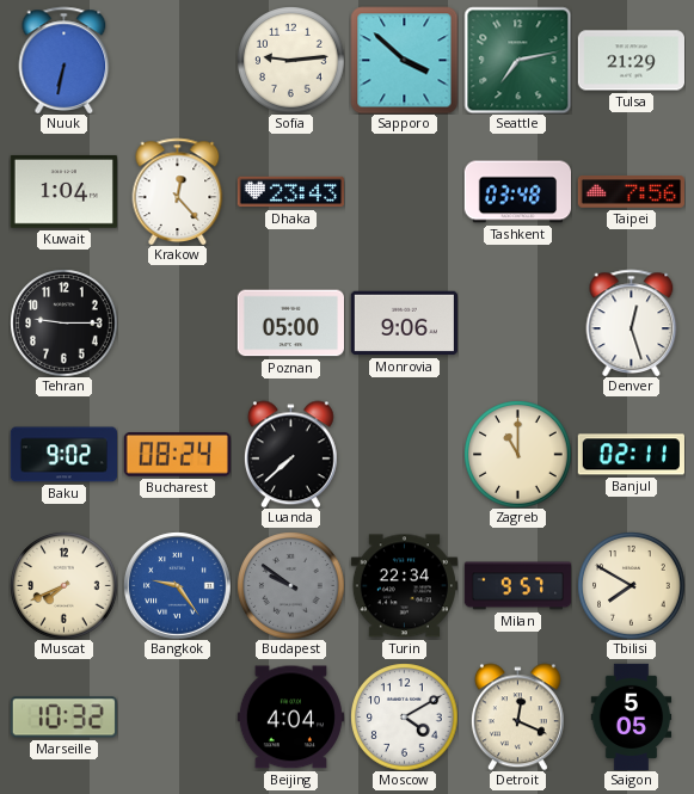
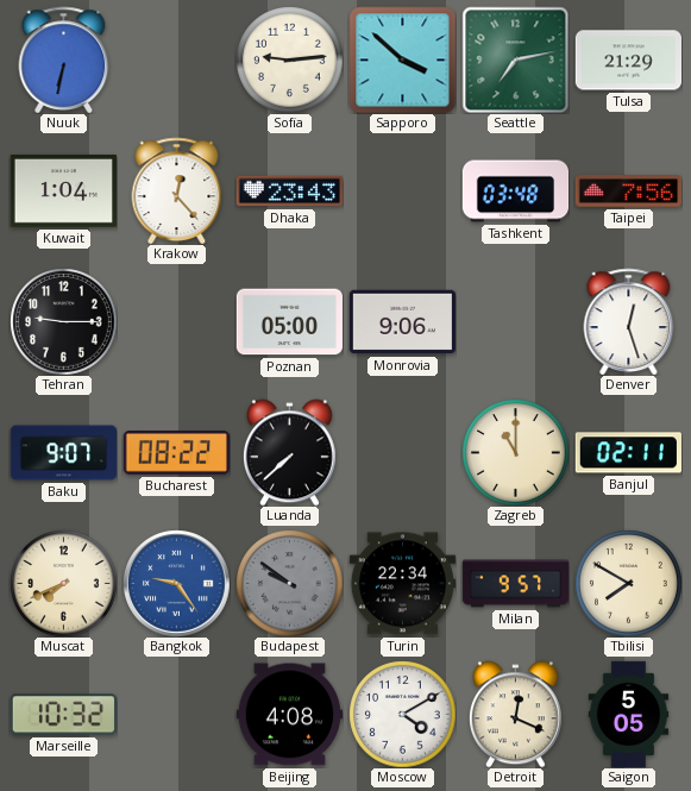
Baku: 9:02 -> 9:07
Bucharest: 08:24 -> 08:22
Beijing: 4:04 -> 4:08
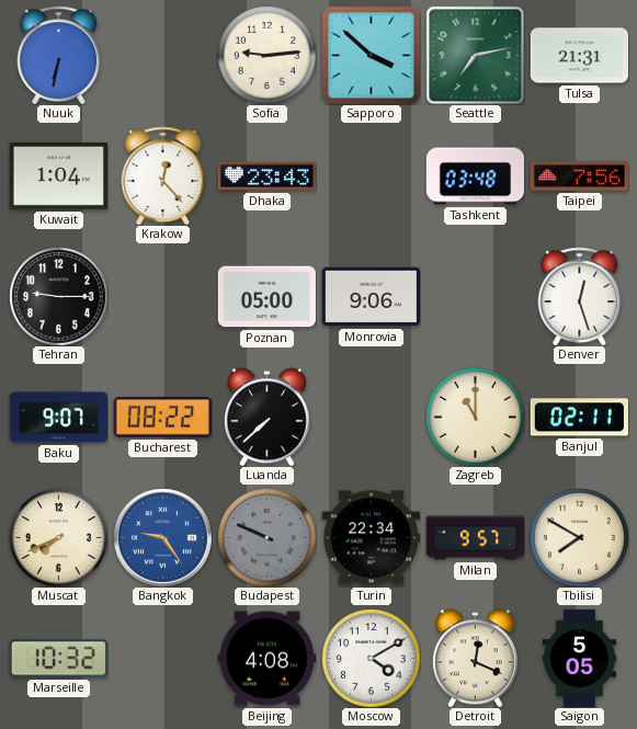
Tulsa: 21:29 -> 21:31
Budapest: 9:51 -> 9:49
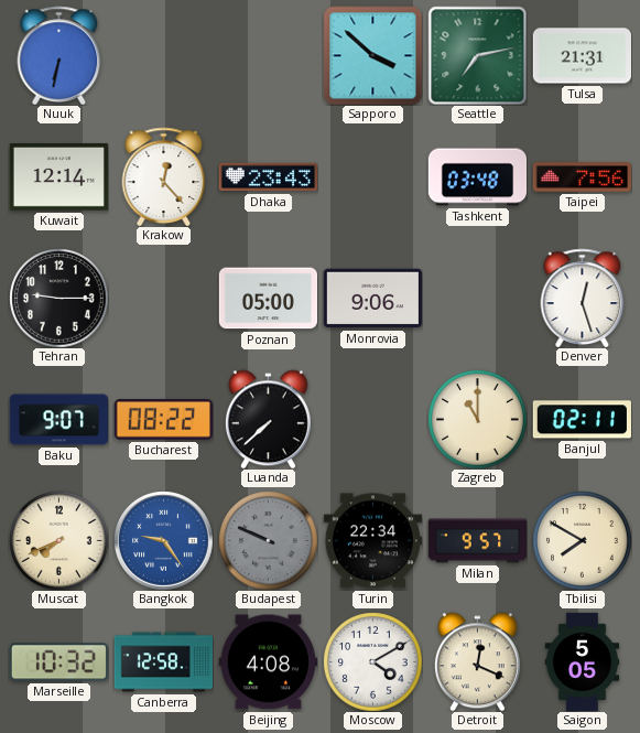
Sofia: 9:14 -> none
Kuwait: 1:04 -> 12:14
Canberra: none -> 12:58
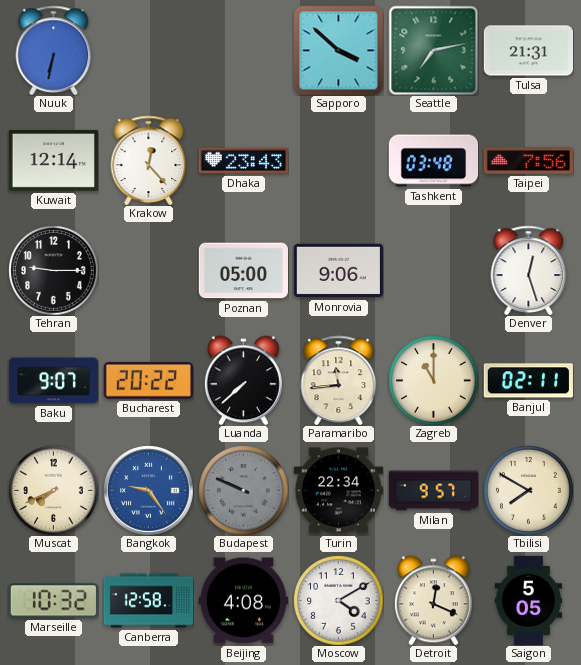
Bucharest: 08:22 -> 20:22
Paramaribo: none -> 11:44
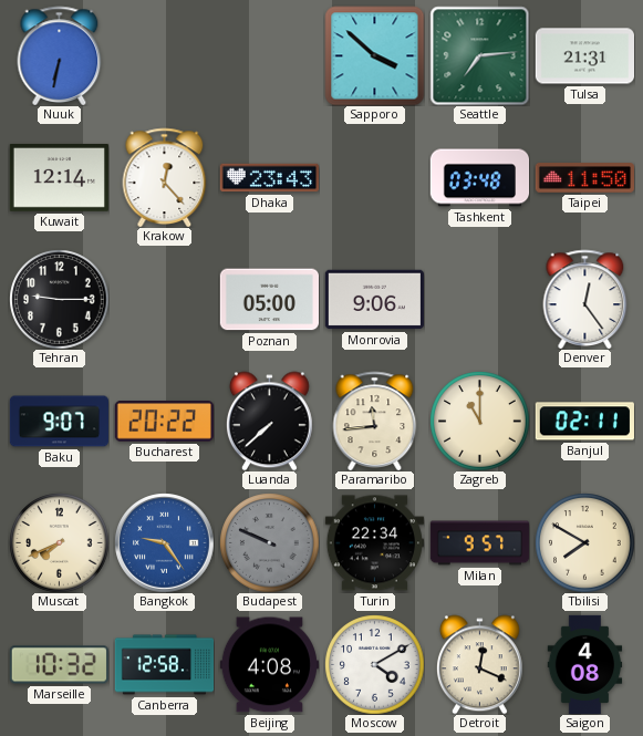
Seattle: 7:13 -> 7:14
Taipei: 7:56 -> 11:50
Denver: 12:27 -> 12:24
Saigon: 5:05 -> 4:08
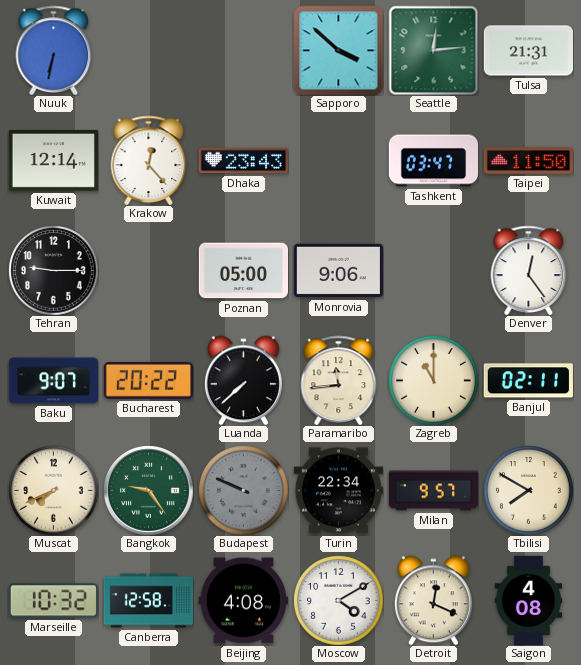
Seattle: 7:14 -> 12:14
Tashkent: 03:48 -> 03:47
Bangkok dial: blue -> green
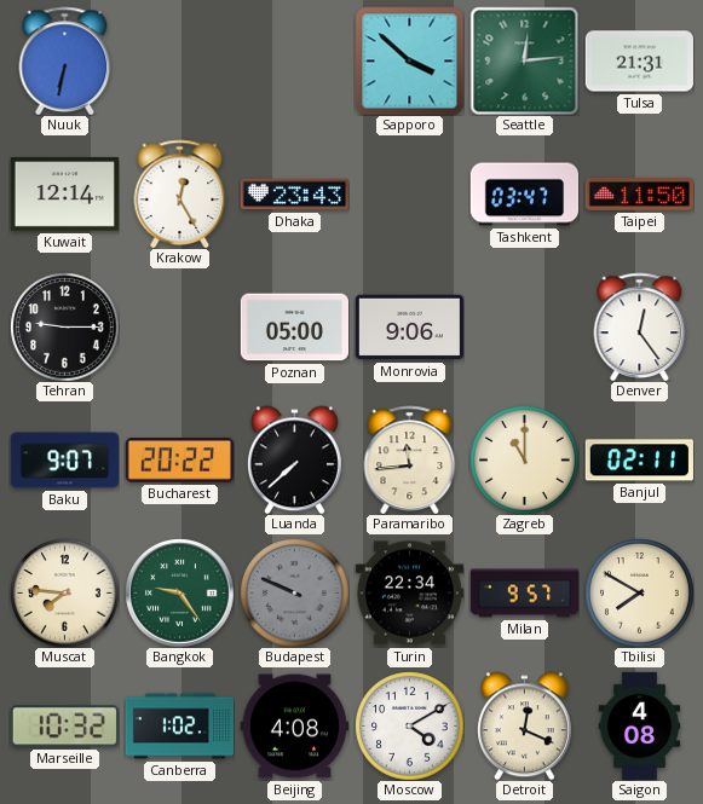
Krakow: 12:23 -> 12:25
Muscat: 7:41 -> 7:46
Canberra: 12:58 -> 1:02
